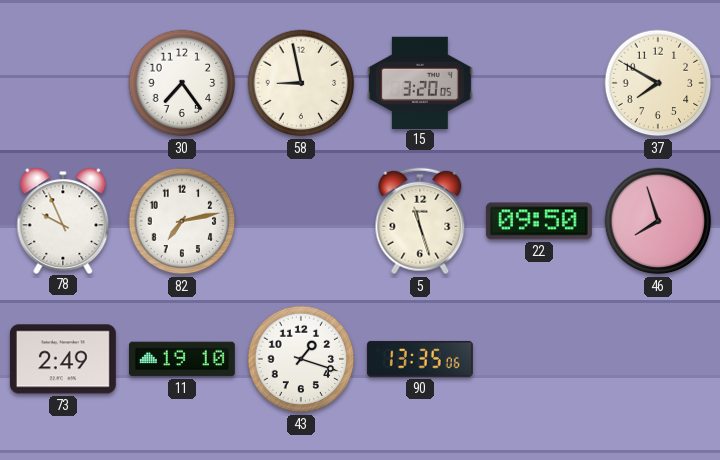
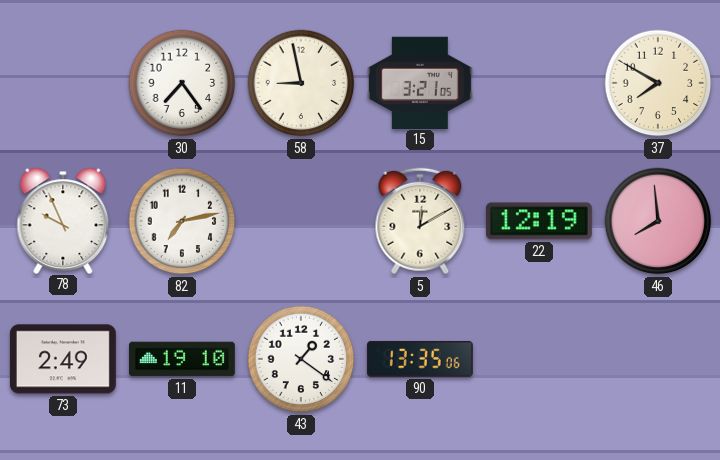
15: 3:20 -> 3:21
5: 11:27 -> 12:10
22: 09:50 -> 12:19
46: 7:57 -> 7:59
43: 1:18 -> 1:21
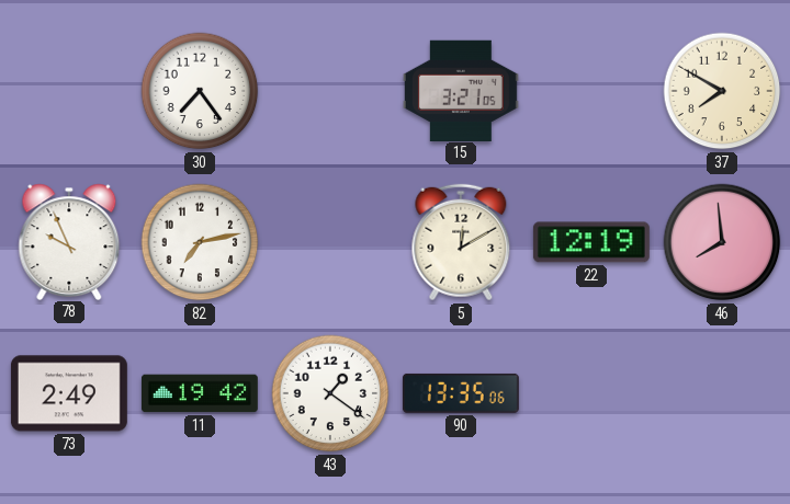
58: 8:58 -> none
11: 19:10 -> 19:42
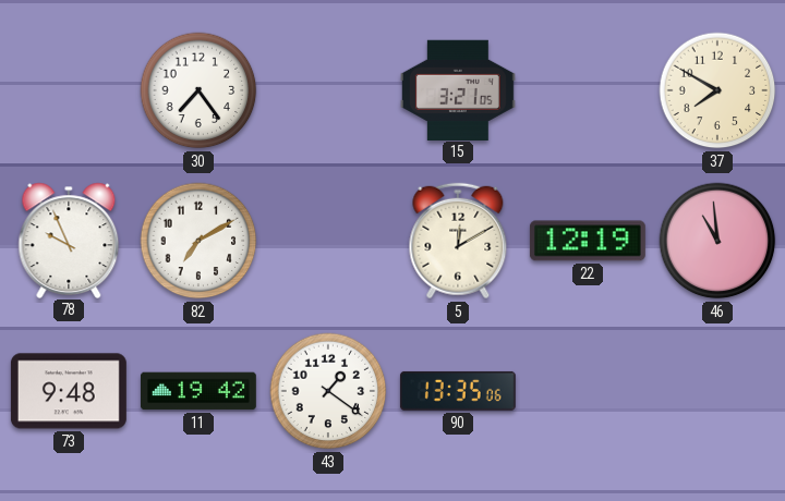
82: 7:13 -> 7:10
46: 7:59 -> 10:59
73: 2:49 -> 9:48
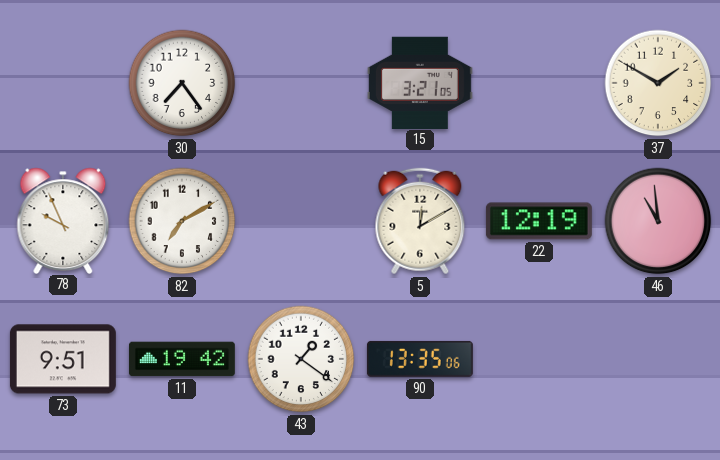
37: 7:50 -> 1:50
73: 9:48 -> 9:51
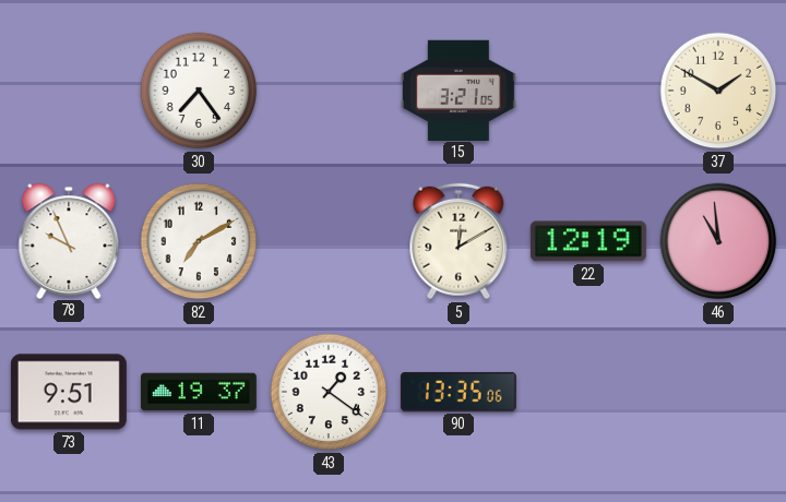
11: 19:42 -> 19:37
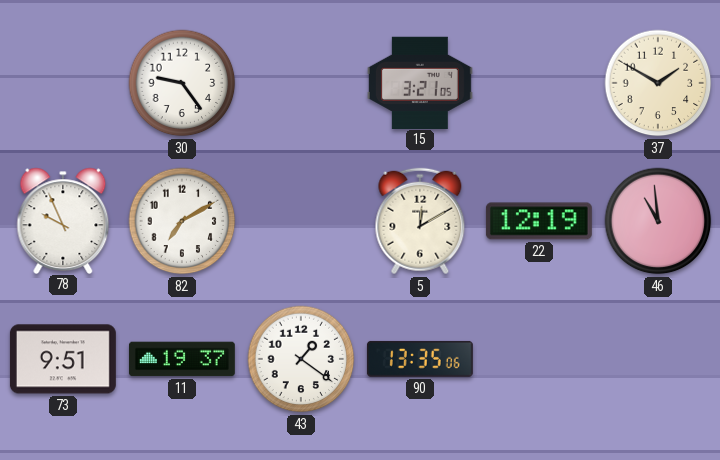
30: 7:24 -> 9:24
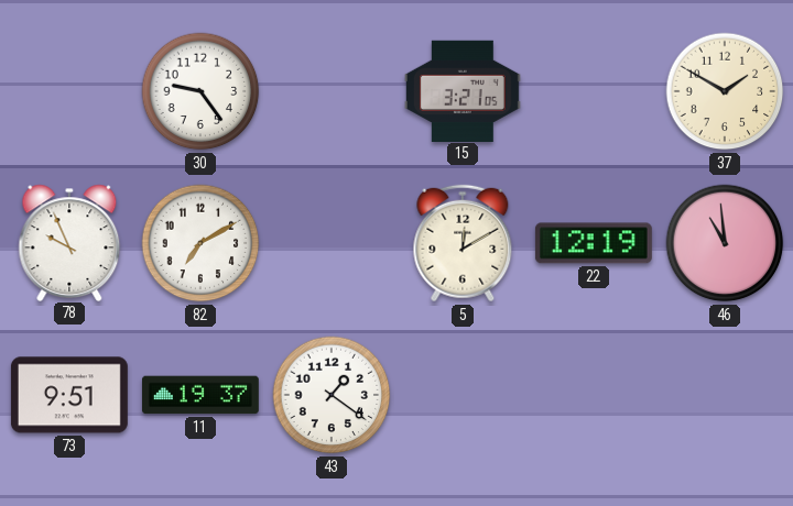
90: 13:35 -> none
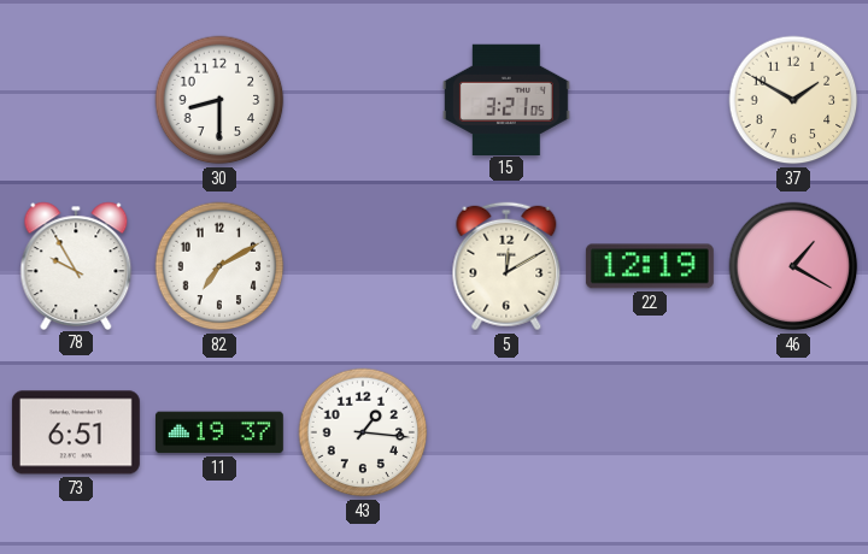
30: 9:24 -> 8:30
78: 9:56 -> 9:55
46: 10:59 -> 1:20
73: 9:51 -> 6:51
43: 1:21 -> 1:16
